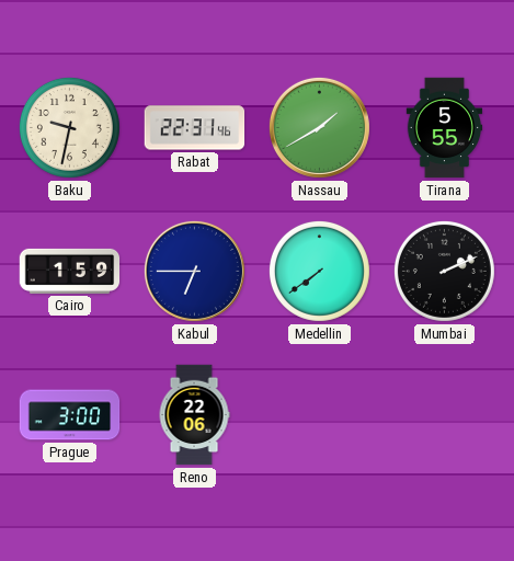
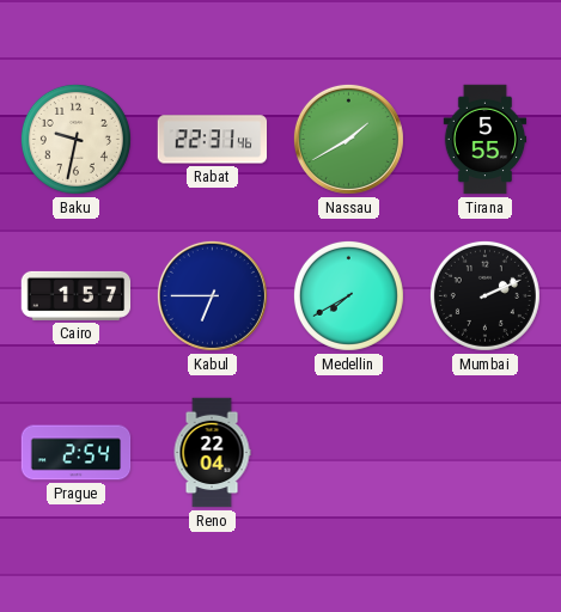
Cairo: 1:59 -> 1:57
Medellin: 7:39 -> 7:40
Prague: 3:00 -> 2:54
Reno: 22:06 -> 22:04
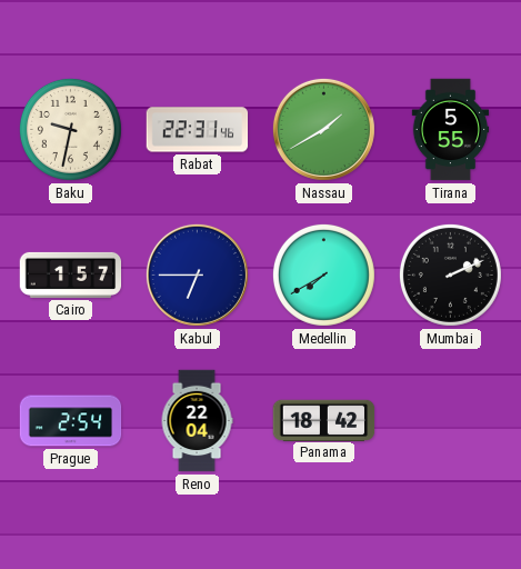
Panama: none -> 18:42
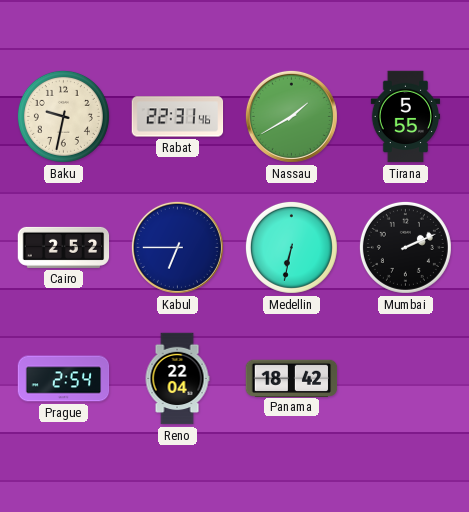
Cairo: 1:57 -> 2:52
Medellin: 7:40 -> 6:32
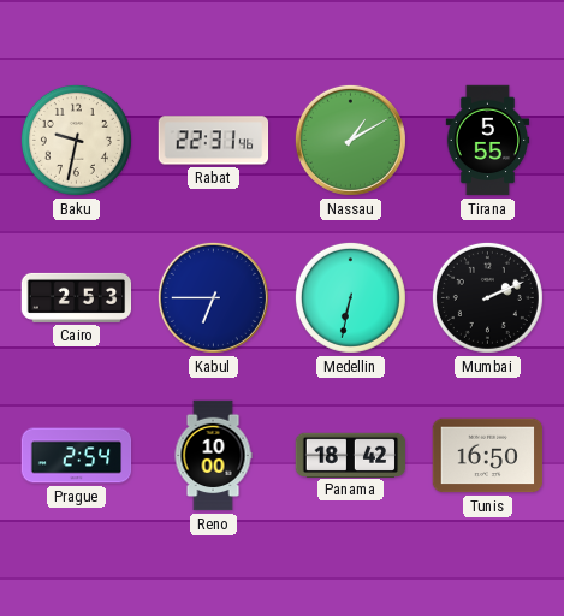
Nassau: 1:40 -> 1:10
Cairo: 2:52 -> 2:53
Reno: 22:04 -> 10:00
Tunis: none -> 16:50
